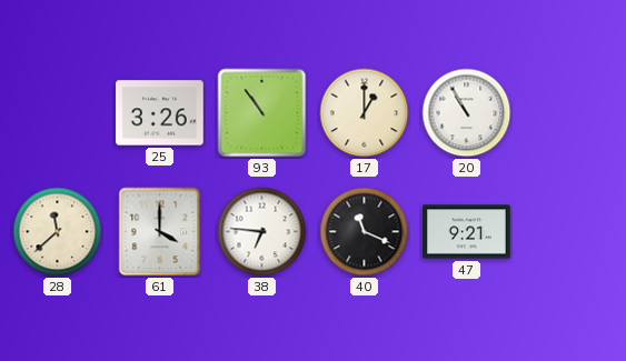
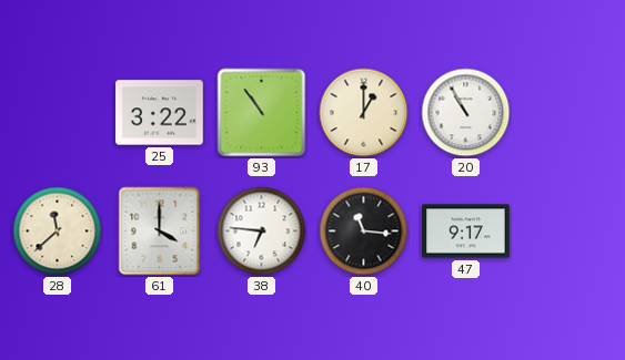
25: 3:26 -> 3:22
40: 11:19 -> 11:16
47: 9:21 -> 9:17
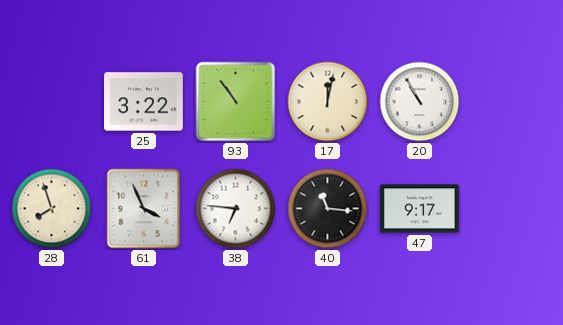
17: 1:00 -> 12:02
28: 11:38 -> 7:57
61: 4:00 -> 3:56
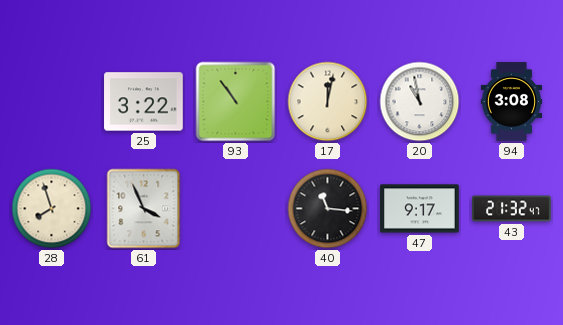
20: 10:55 -> 10:58
94: none -> 3:08
38: 6:46 -> none
43: none -> 21:32
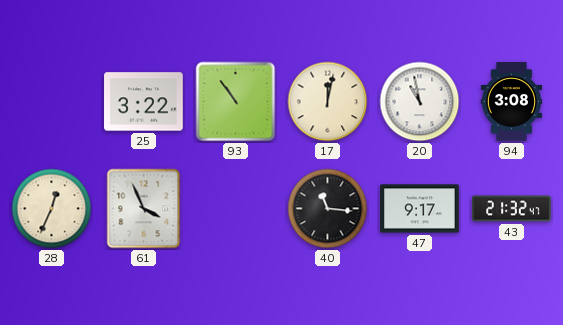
28: 7:57 -> 12:34
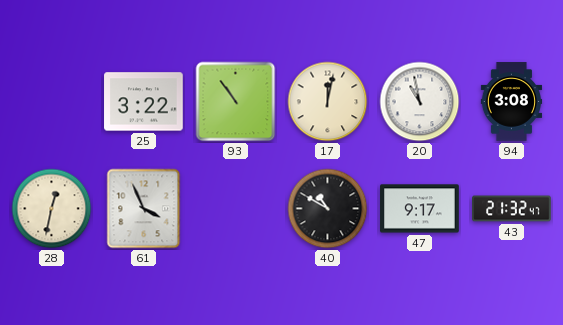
28: 12:34 -> 12:32
40: 11:16 -> 10:50
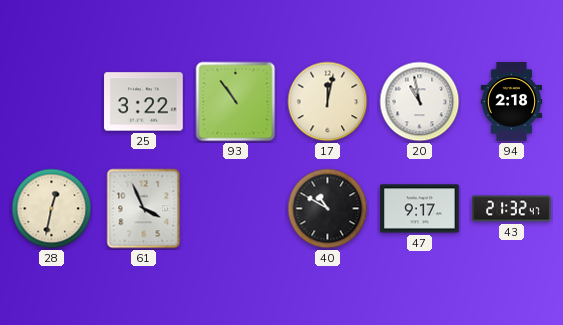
94: 3:08 -> 2:18
